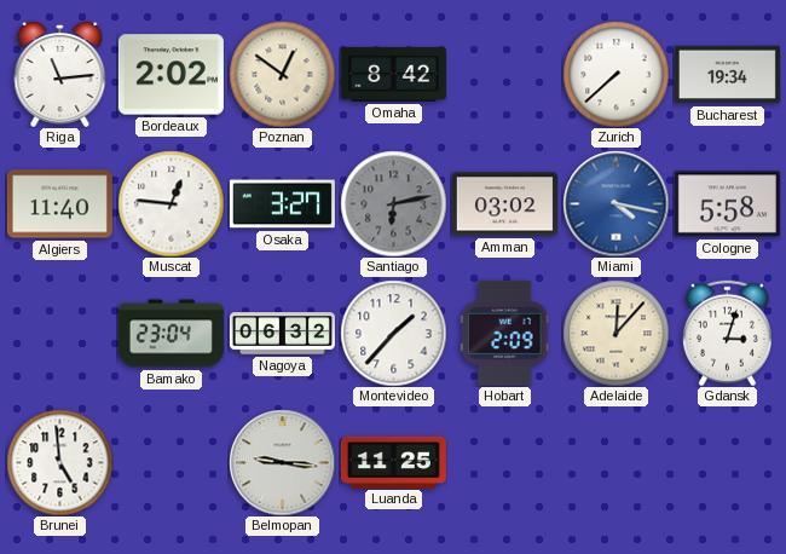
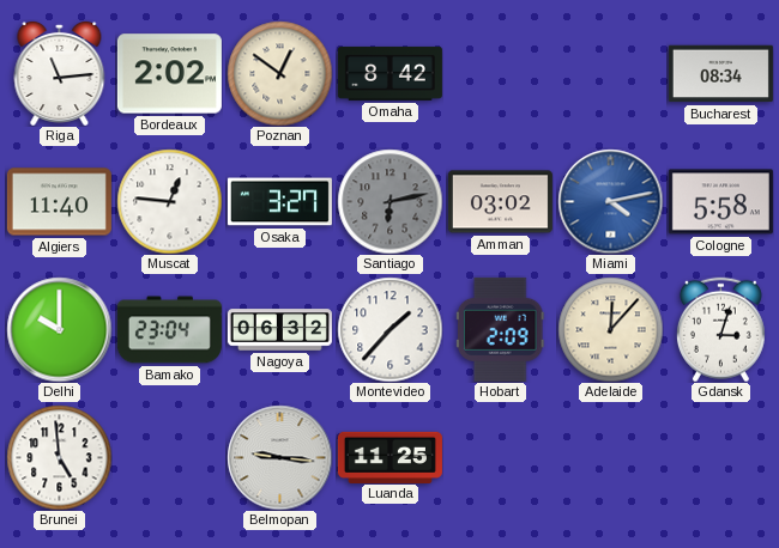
Zurich: 7:38 -> none
Bucharest: 19:34 -> 08:34
Miami: 4:17 -> 4:13
Delhi: none -> 10:00
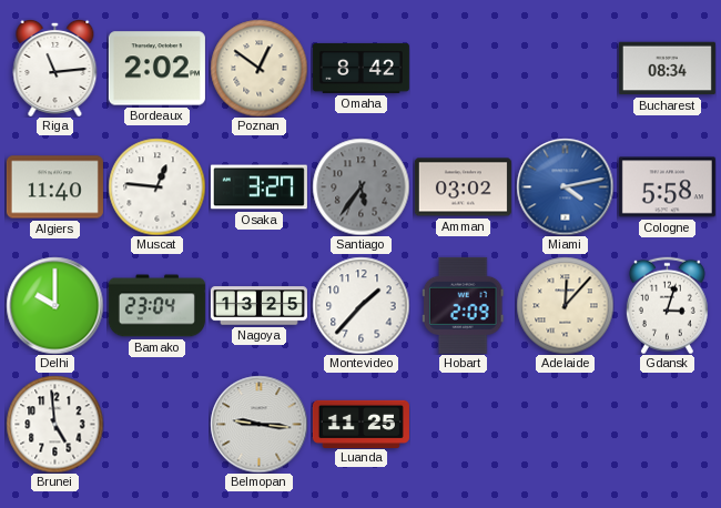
Santiago: 6:13 -> 5:36
Nagoya: 06:32 -> 13:25
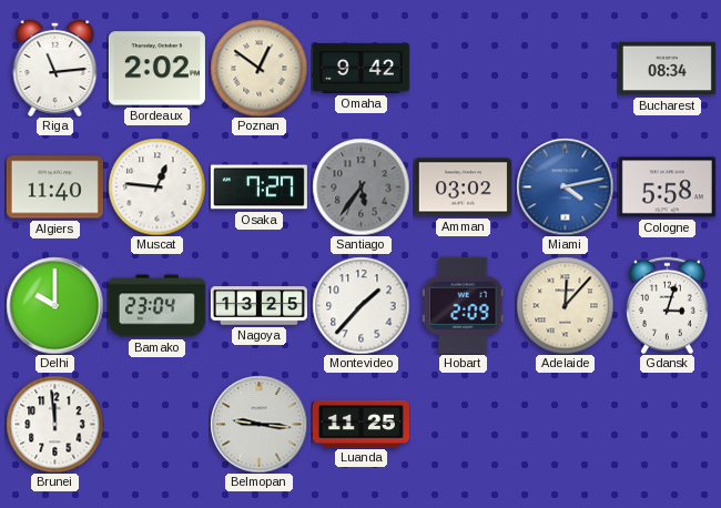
Omaha: 8:42 -> 9:42
Osaka: 3:27 -> 7:27
Brunei: 4:59 -> 11:59
